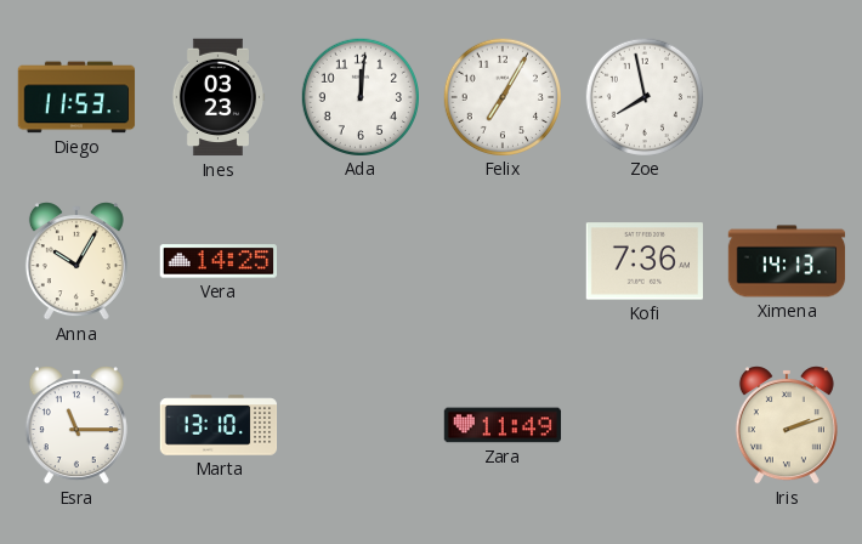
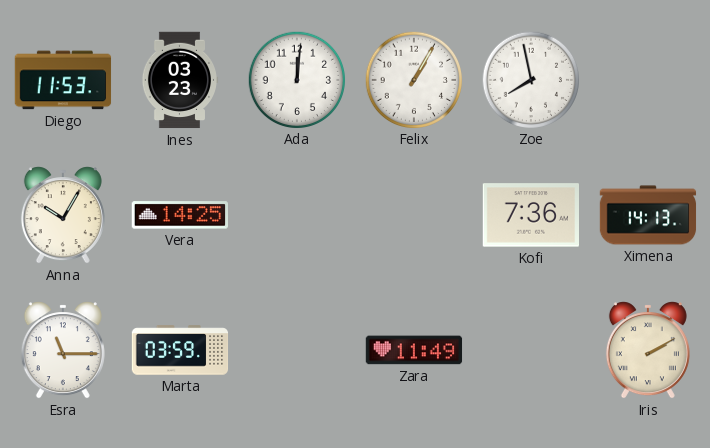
Felix: 7:05 -> 1:05
Marta: 13:10 -> 03:59
Iris: 2:12 -> 2:10
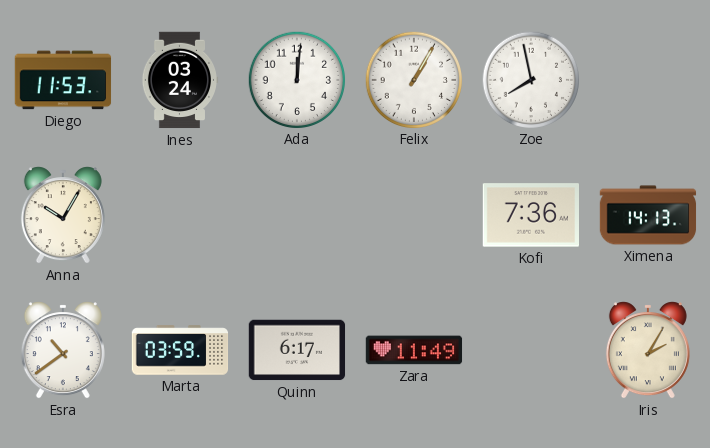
Ines: 03:23 -> 03:24
Vera: 14:25 -> none
Esra: 11:15 -> 10:39
Quinn: none -> 6:17
Iris: 2:10 -> 2:05
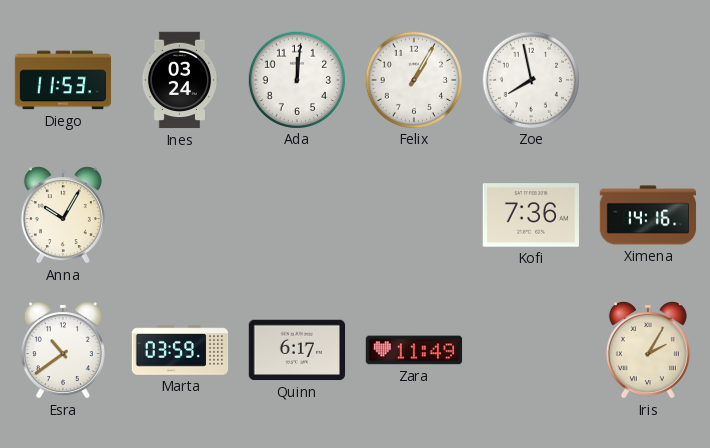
Ximena: 14:13 -> 14:16
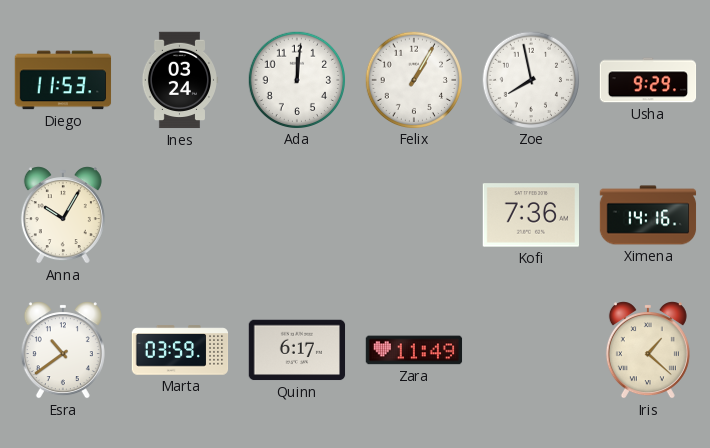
Usha: none -> 9:29
Iris: 2:05 -> 1:22
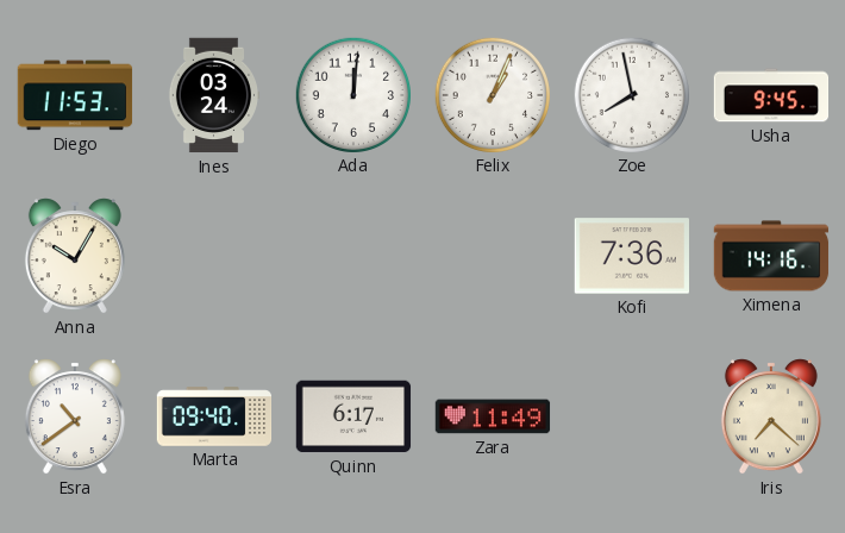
Felix: 1:05 -> 1:04
Usha: 9:29 -> 9:45
Marta: 03:59 -> 09:40
Iris: 1:22 -> 7:22
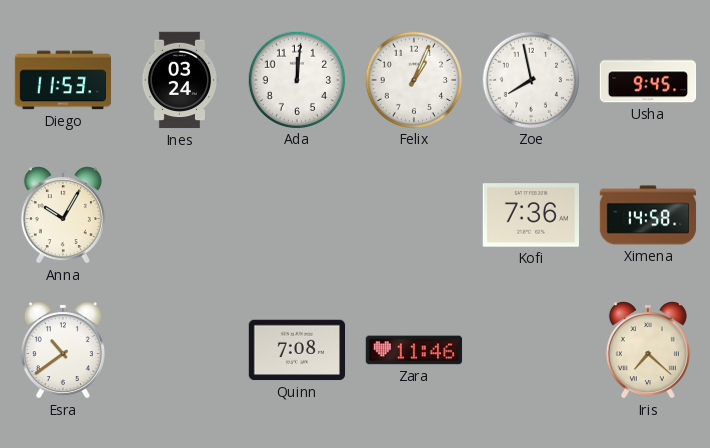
Ximena: 14:16 -> 14:58
Marta: 09:40 -> none
Quinn: 6:17 -> 7:08
Zara: 11:49 -> 11:46
